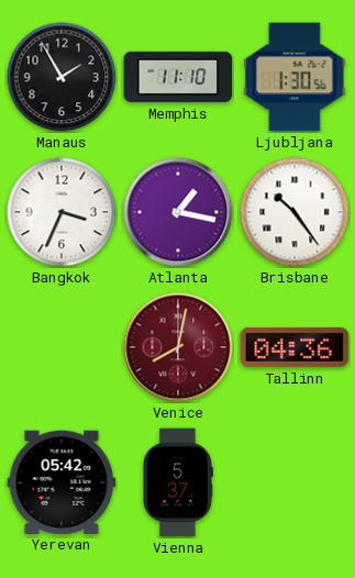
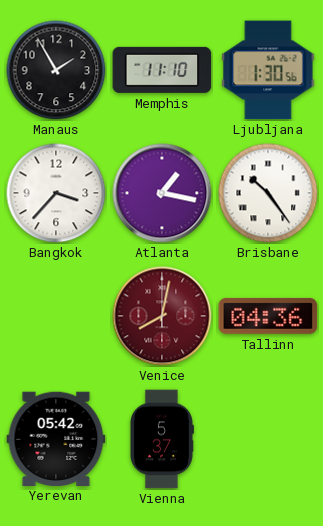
Bangkok: 3:34 -> 3:37
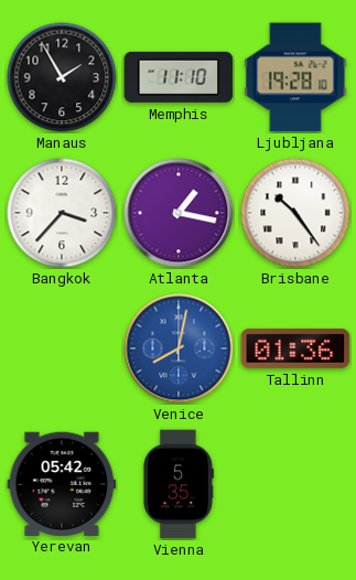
Ljubljana: 1:30 -> 19:28
Venice dial: burgundy -> blue
Tallinn: 04:36 -> 01:36
Vienna: 5:37 -> 5:35
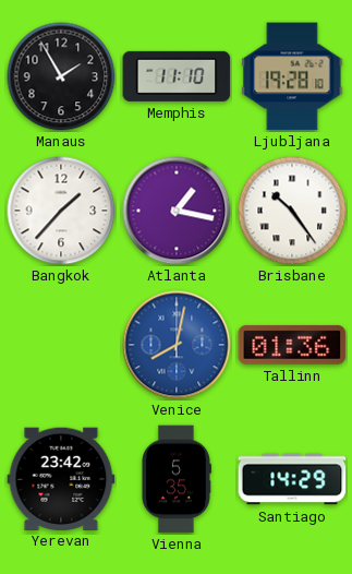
Bangkok: 3:37 -> 1:37
Yerevan: 05:42 -> 23:42
Santiago: none -> 14:29
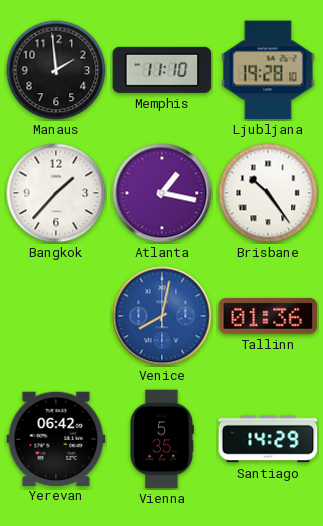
Manaus: 1:55 -> 1:59
Yerevan: 23:42 -> 06:42
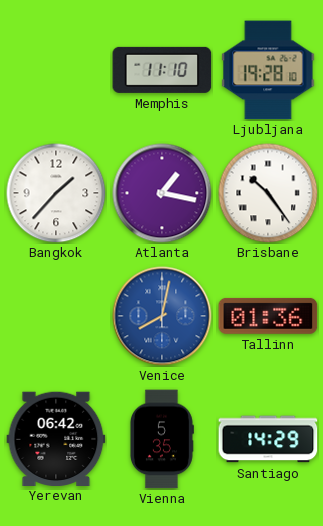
Manaus: 1:59 -> none
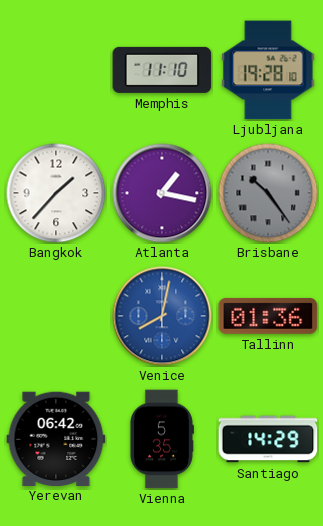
Brisbane dial: white -> grey
